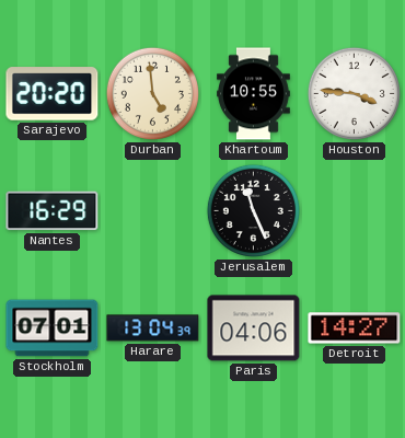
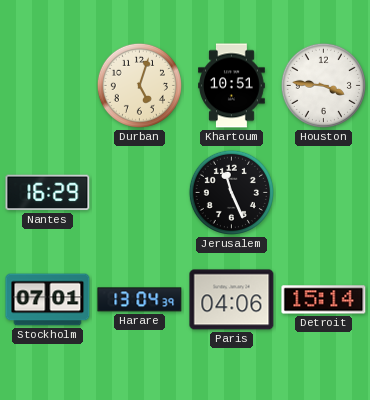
Sarajevo: 20:20 -> none
Durban: 4:59 -> 5:03
Khartoum: 10:55 -> 10:51
Detroit: 14:27 -> 15:14
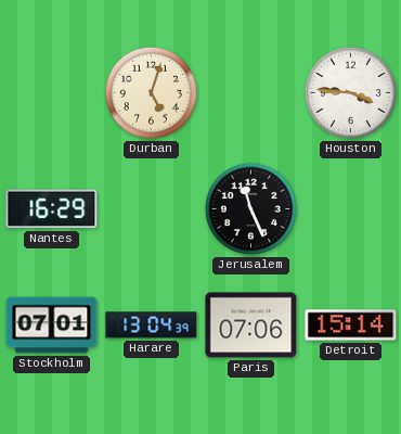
Khartoum: 10:51 -> none
Paris: 04:06 -> 07:06
